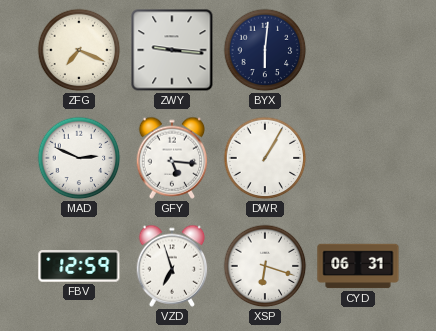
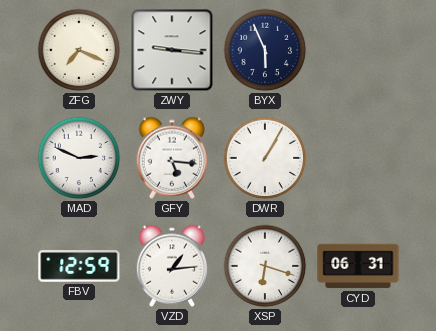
BYX: 6:01 -> 5:56
VZD: 6:57 -> 1:14
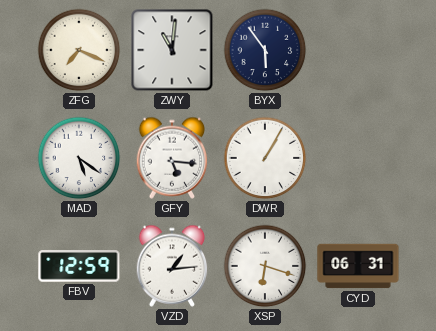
ZWY: 9:16 -> 11:01
BYX: 5:56 -> 5:54
MAD: 2:49 -> 5:21
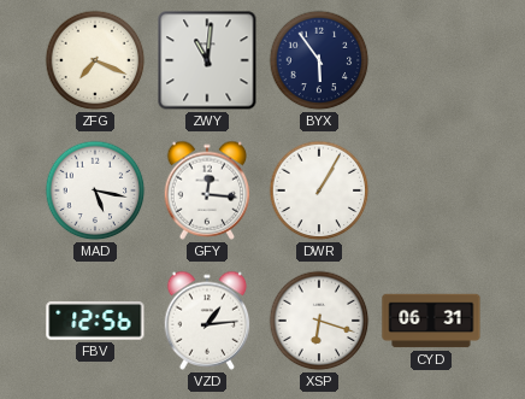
MAD: 5:21 -> 5:17
GFY: 5:16 -> 12:16
FBV: 12:59 -> 12:56
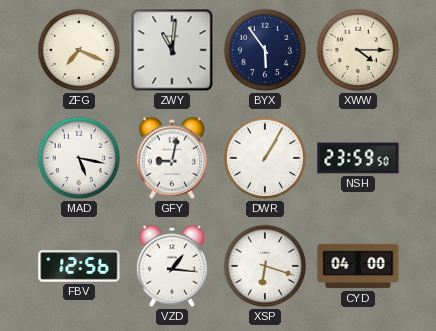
XWW: none -> 4:15
GFY: 12:16 -> 9:02
NSH: none -> 23:59
VZD: 1:14 -> 1:16
CYD: 06:31 -> 04:00
